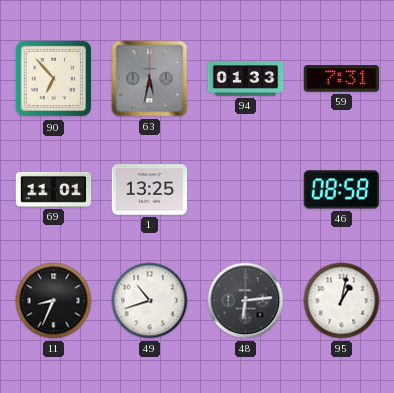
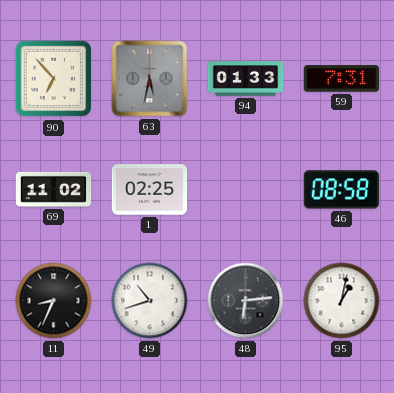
69: 11:01 -> 11:02
1: 13:25 -> 02:25
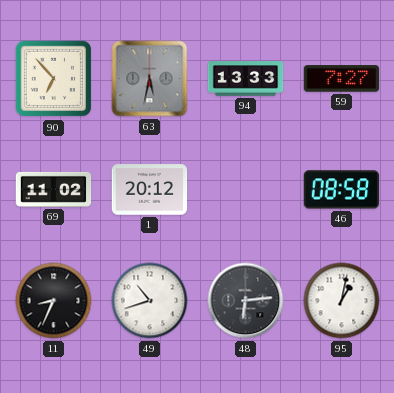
94: 01:33 -> 13:33
59: 7:31 -> 7:27
1: 02:25 -> 20:12
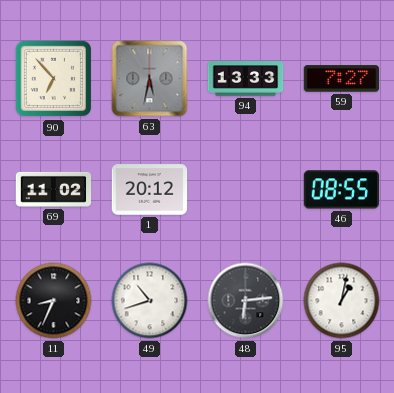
46: 08:58 -> 08:55
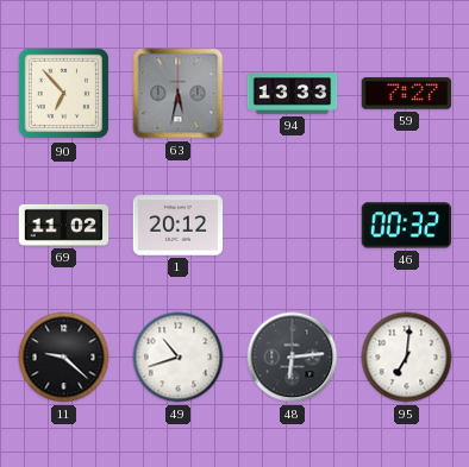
46: 08:55 -> 00:32
11: 8:34 -> 9:22
95: 1:02 -> 7:01
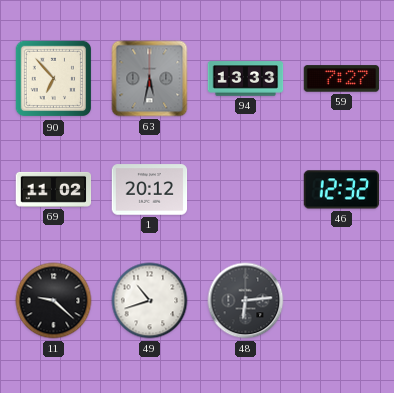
46: 00:32 -> 12:32
95: 7:01 -> none
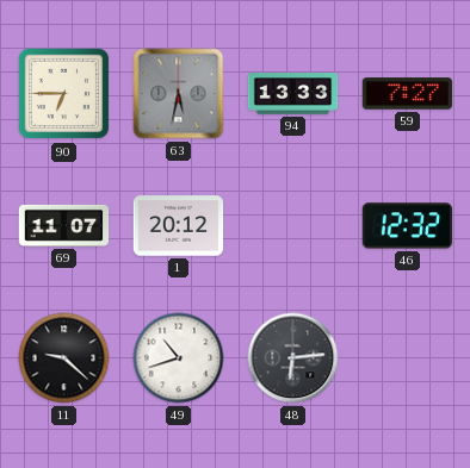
90: 6:53 -> 6:45
69: 11:02 -> 11:07
